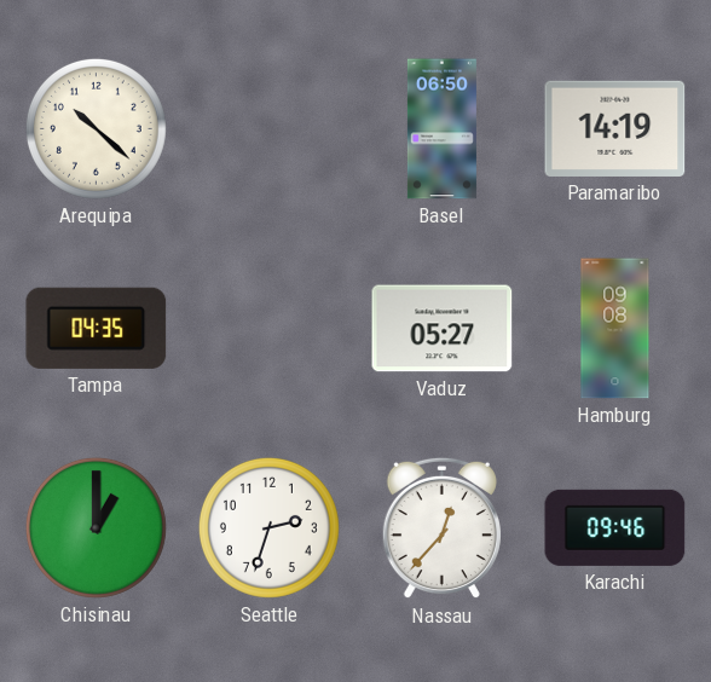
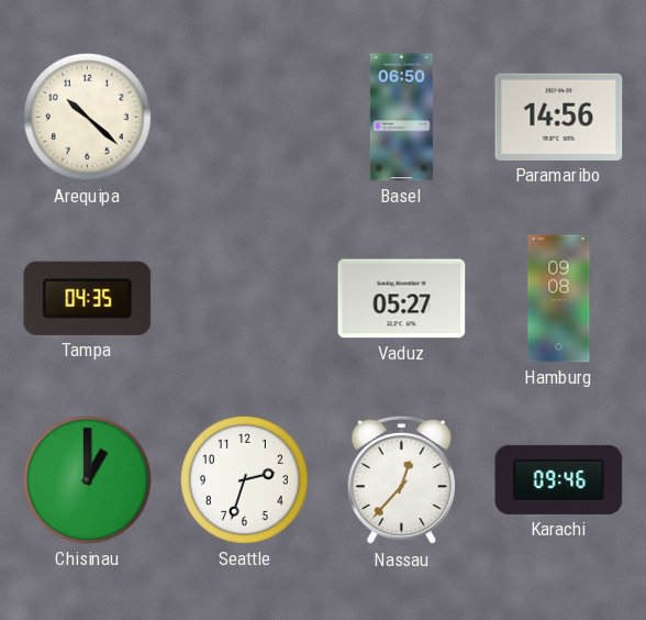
Paramaribo: 14:19 -> 14:56
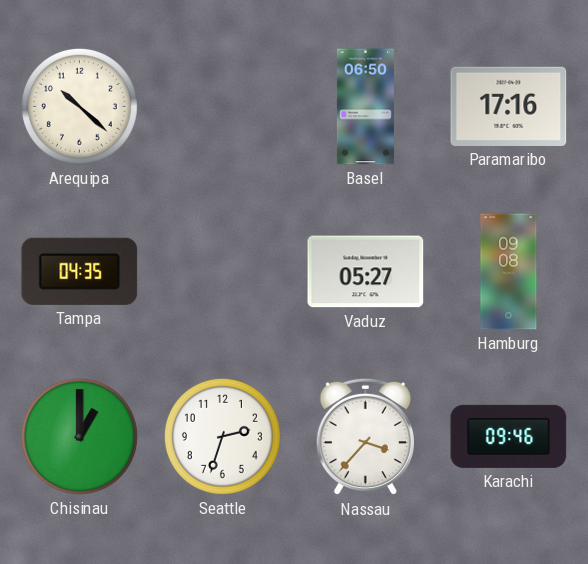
Paramaribo: 14:56 -> 17:16
Nassau: 12:37 -> 3:37
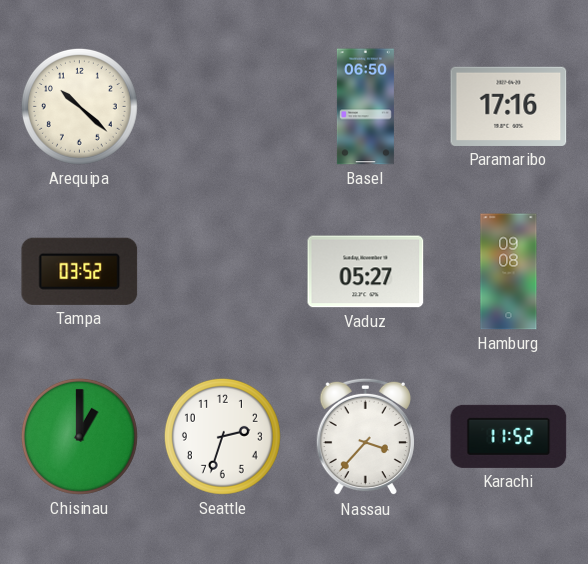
Tampa: 04:35 -> 03:52
Karachi: 09:46 -> 11:52
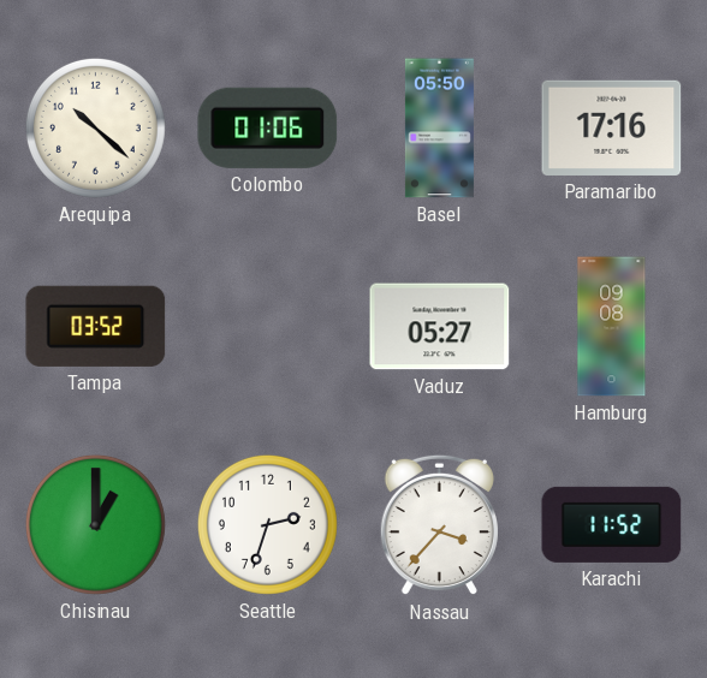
Colombo: none -> 01:06
Basel: 06:50 -> 05:50
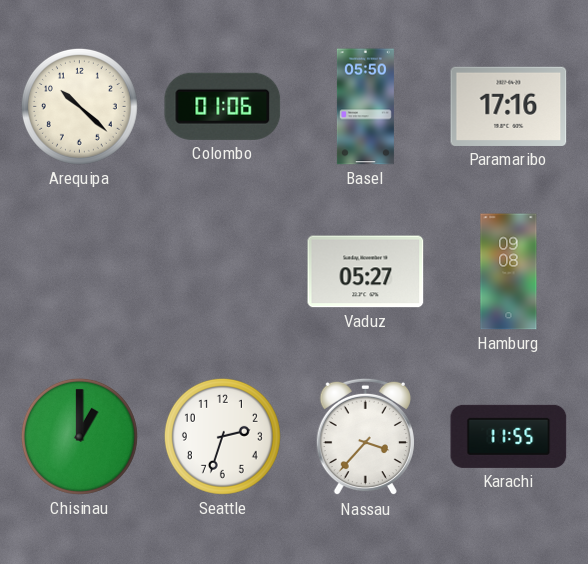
Tampa: 03:52 -> none
Karachi: 11:52 -> 11:55
